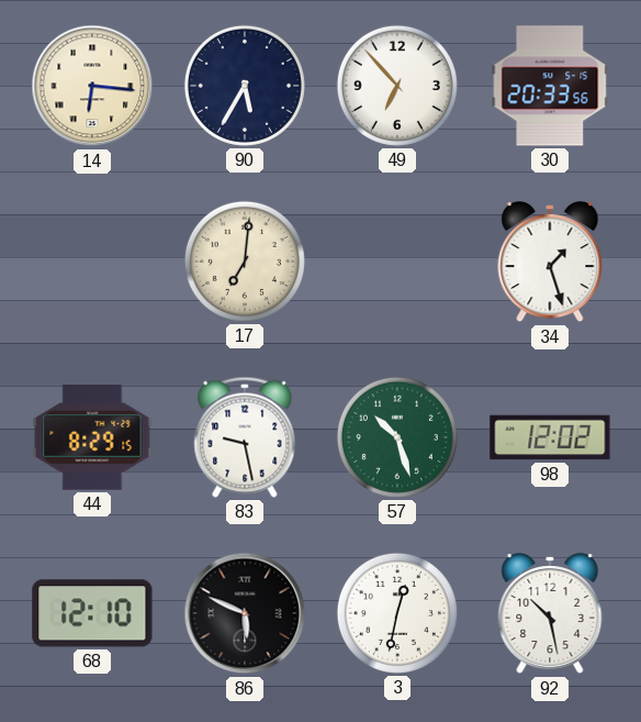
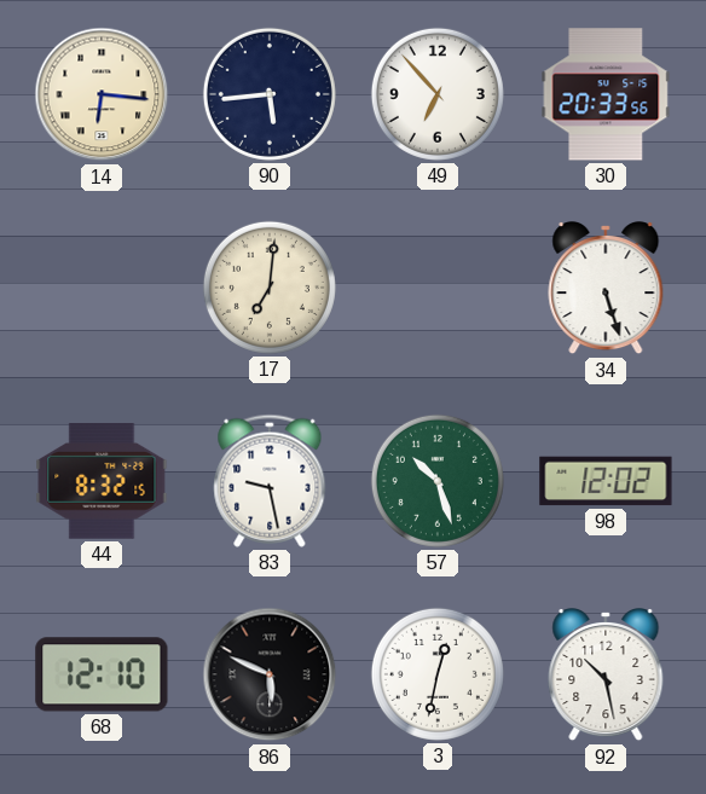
90: 5:35 -> 5:44
34: 1:27 -> 5:27
44: 8:29 -> 8:32
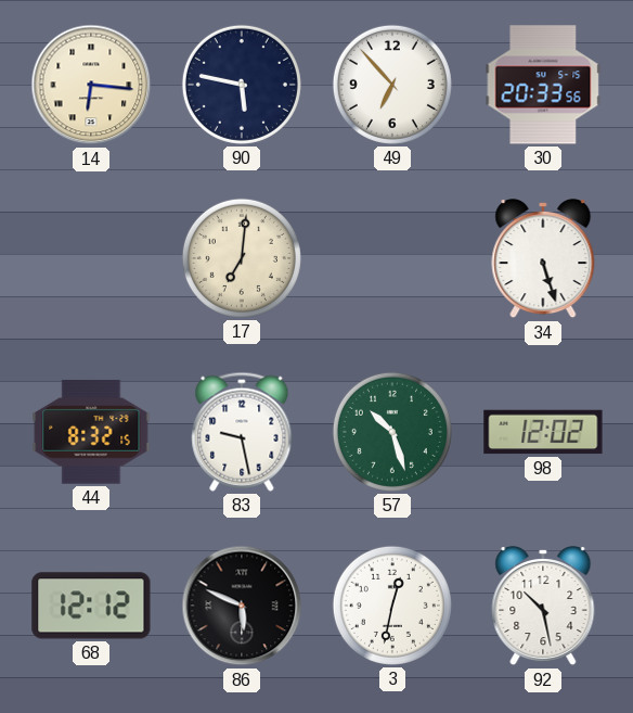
90: 5:44 -> 5:47
68: 12:10 -> 12:12
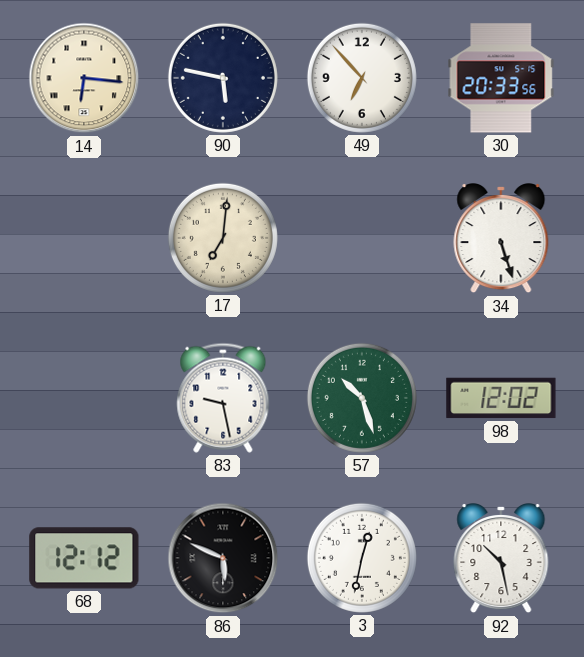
44: 8:32 -> none
